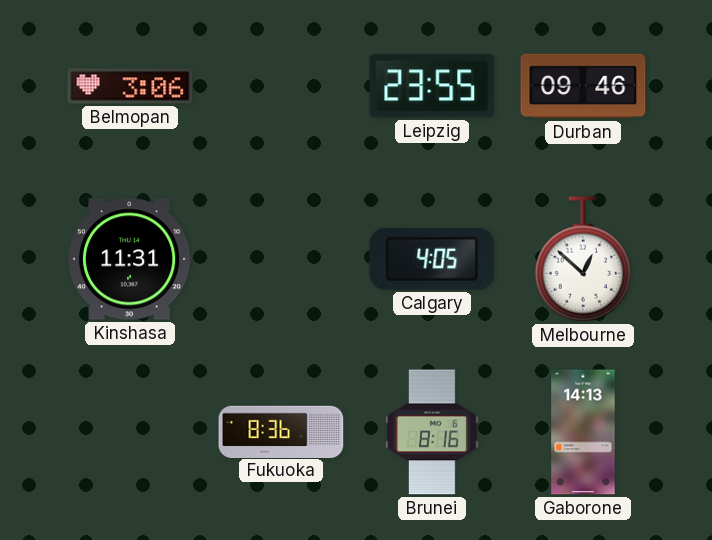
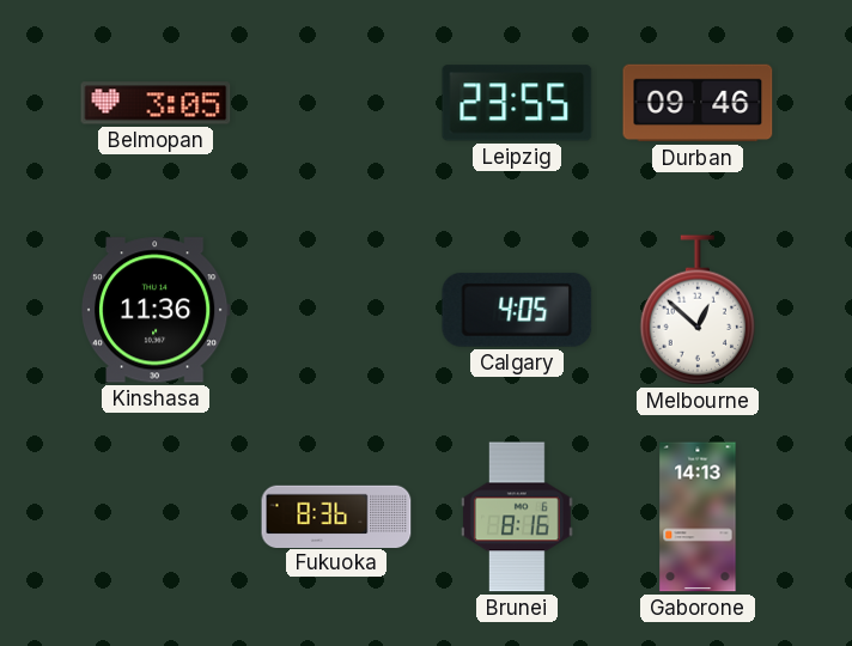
Belmopan: 3:06 -> 3:05
Kinshasa: 11:31 -> 11:36
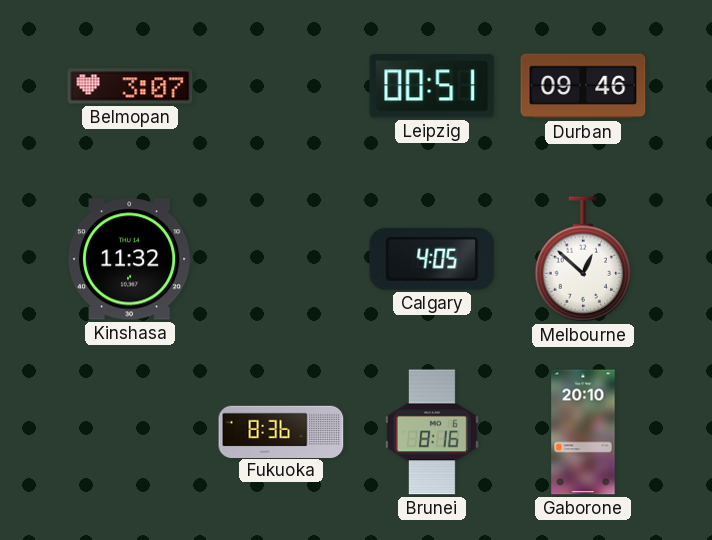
Belmopan: 3:05 -> 3:07
Leipzig: 23:55 -> 00:51
Kinshasa: 11:36 -> 11:32
Gaborone: 14:13 -> 20:10
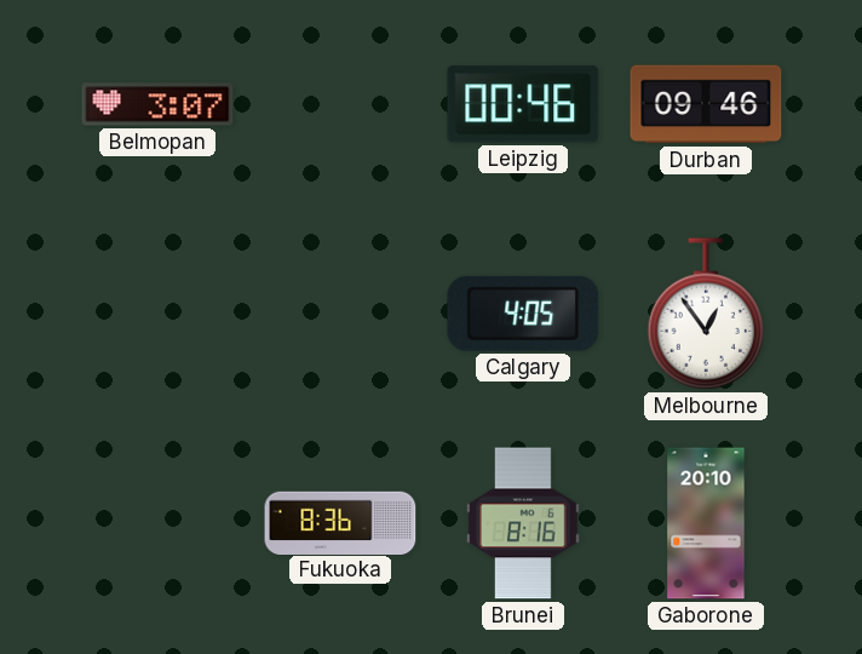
Leipzig: 00:51 -> 00:46
Kinshasa: 11:32 -> none
Melbourne: 12:52 -> 12:54
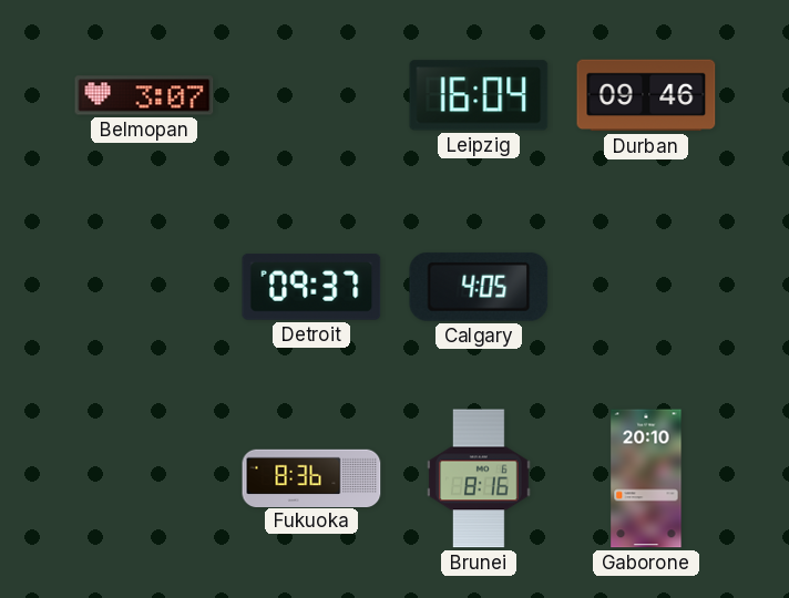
Leipzig: 00:46 -> 16:04
Detroit: none -> 09:37
Melbourne: 12:54 -> none
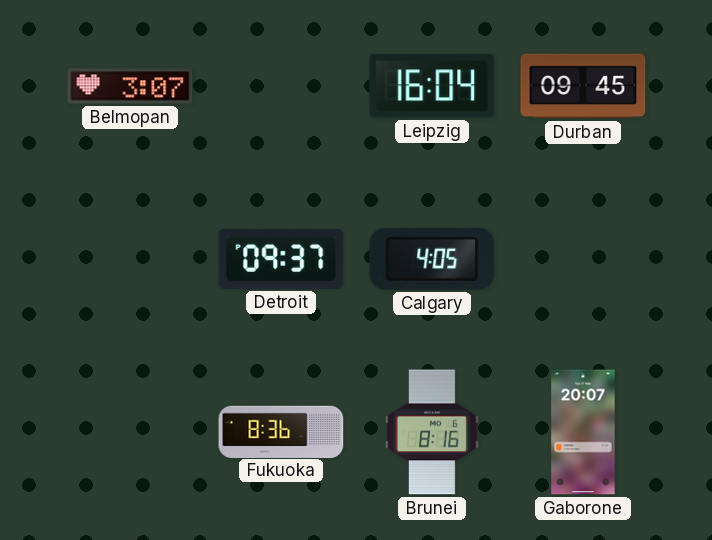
Durban: 09:46 -> 09:45
Gaborone: 20:10 -> 20:07
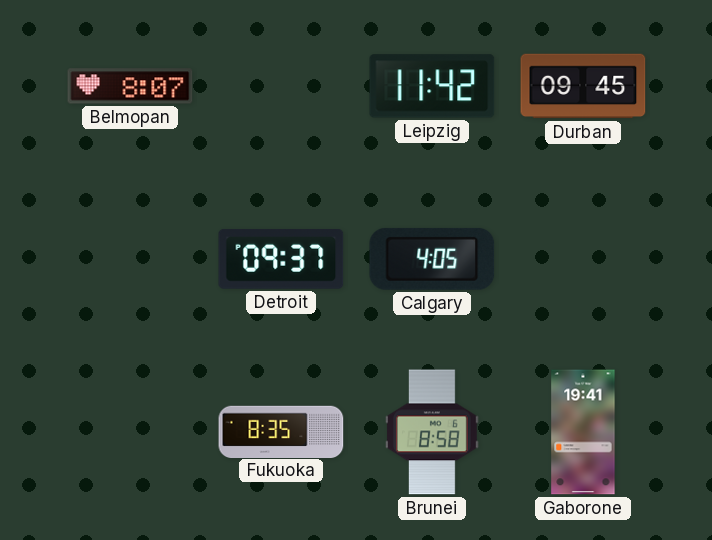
Belmopan: 3:07 -> 8:07
Leipzig: 16:04 -> 11:42
Fukuoka: 8:36 -> 8:35
Brunei: 8:16 -> 8:58
Gaborone: 20:07 -> 19:41
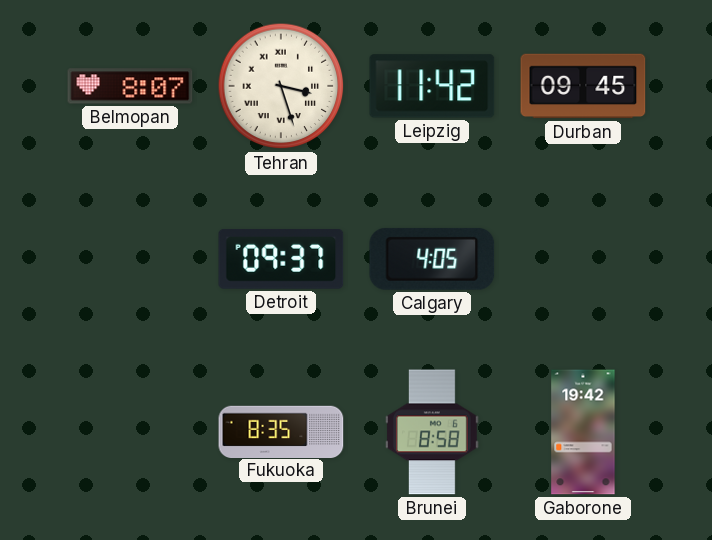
Tehran: none -> 3:27
Gaborone: 19:41 -> 19:42
